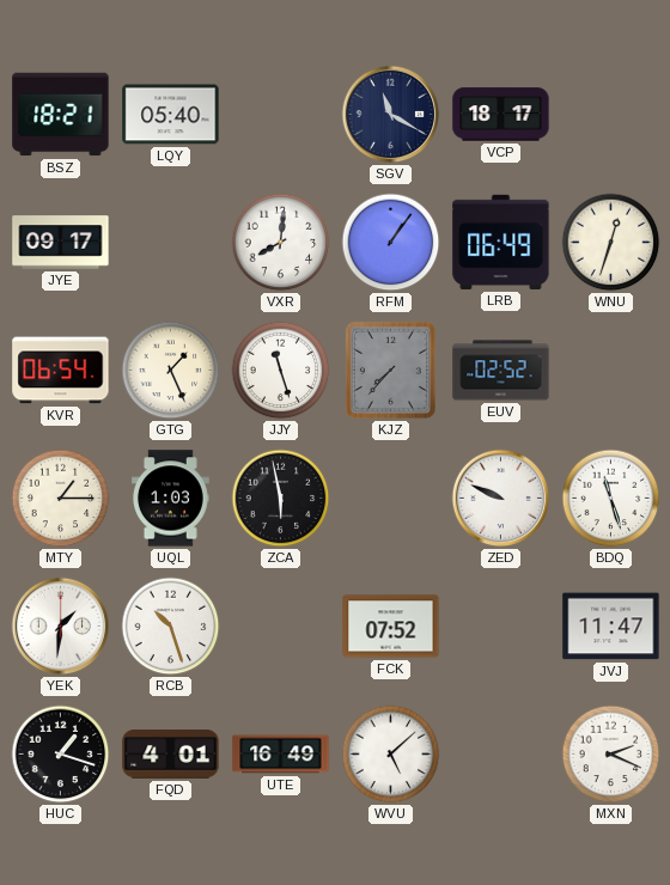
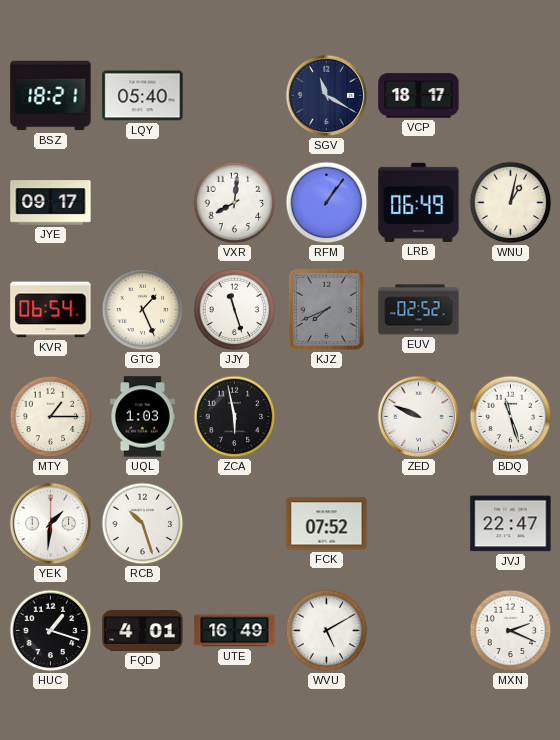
WNU: 12:33 -> 1:02
KJZ: 7:37 -> 7:41
JVJ: 11:47 -> 22:47
WVU: 5:08 -> 5:10
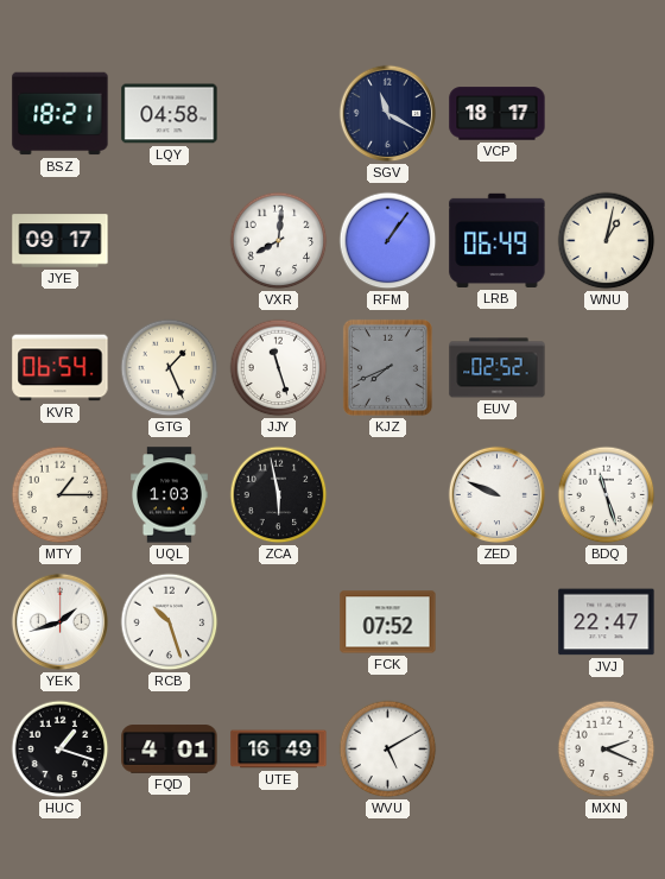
LQY: 05:40 -> 04:58
YEK: 1:31 -> 1:42
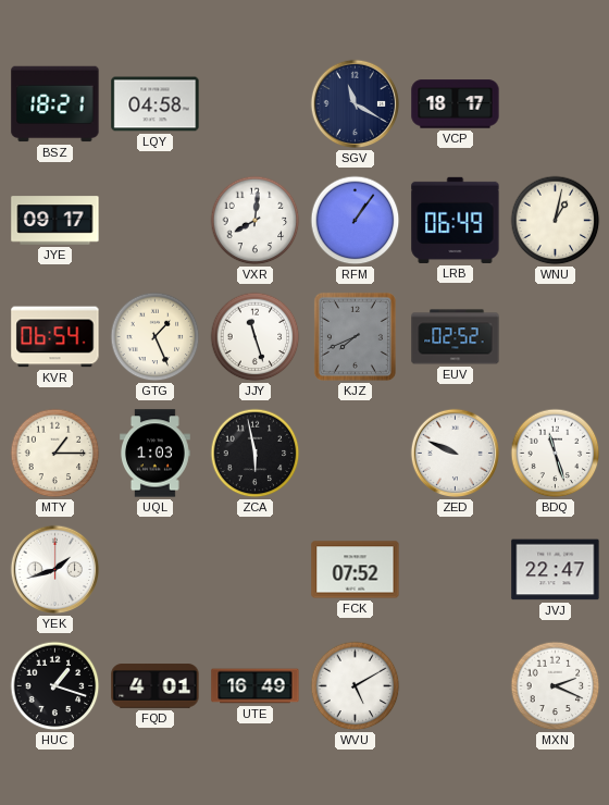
RCB: 10:27 -> none
